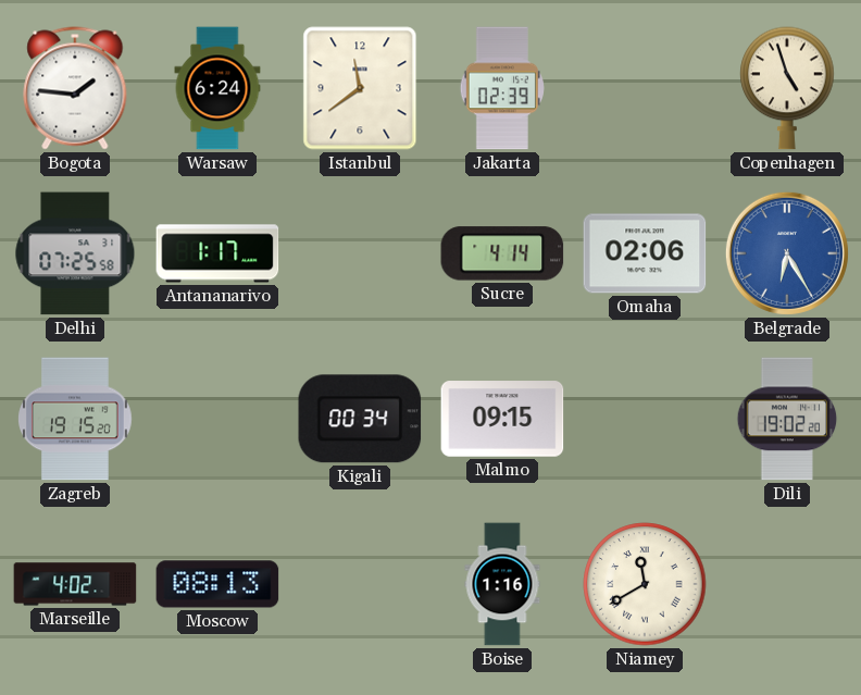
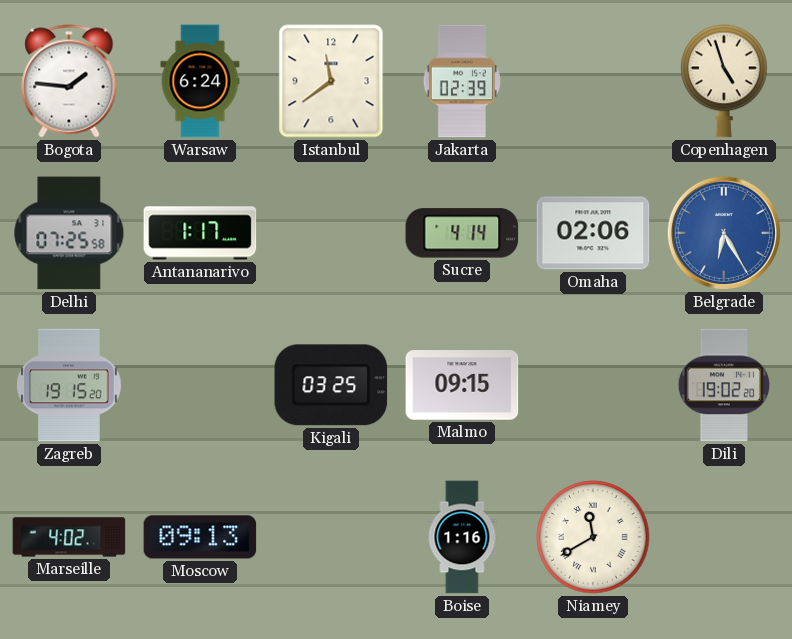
Kigali: 00:34 -> 03:25
Moscow: 08:13 -> 09:13
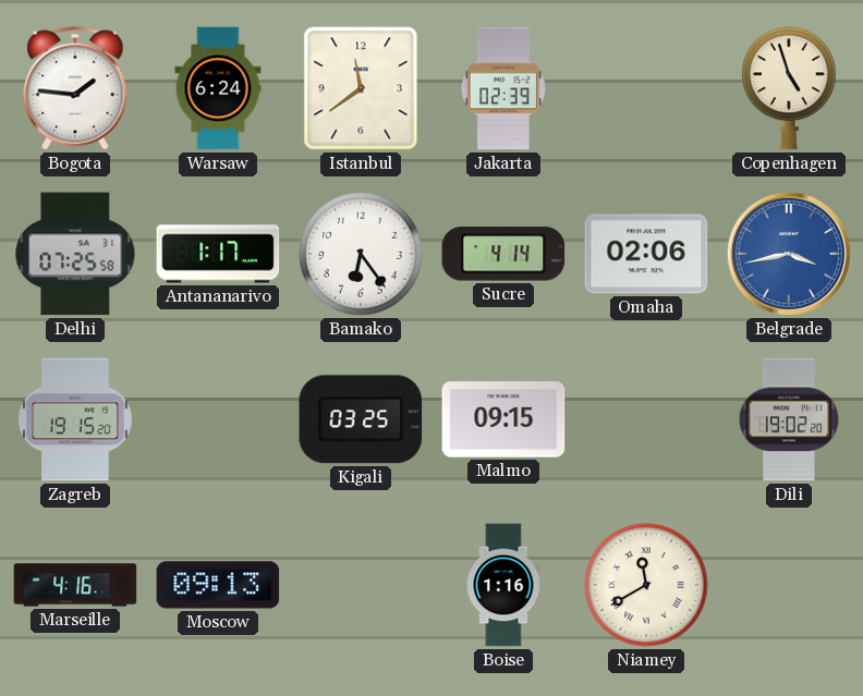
Bamako: none -> 6:24
Belgrade: 6:25 -> 3:43
Marseille: 4:02 -> 4:16
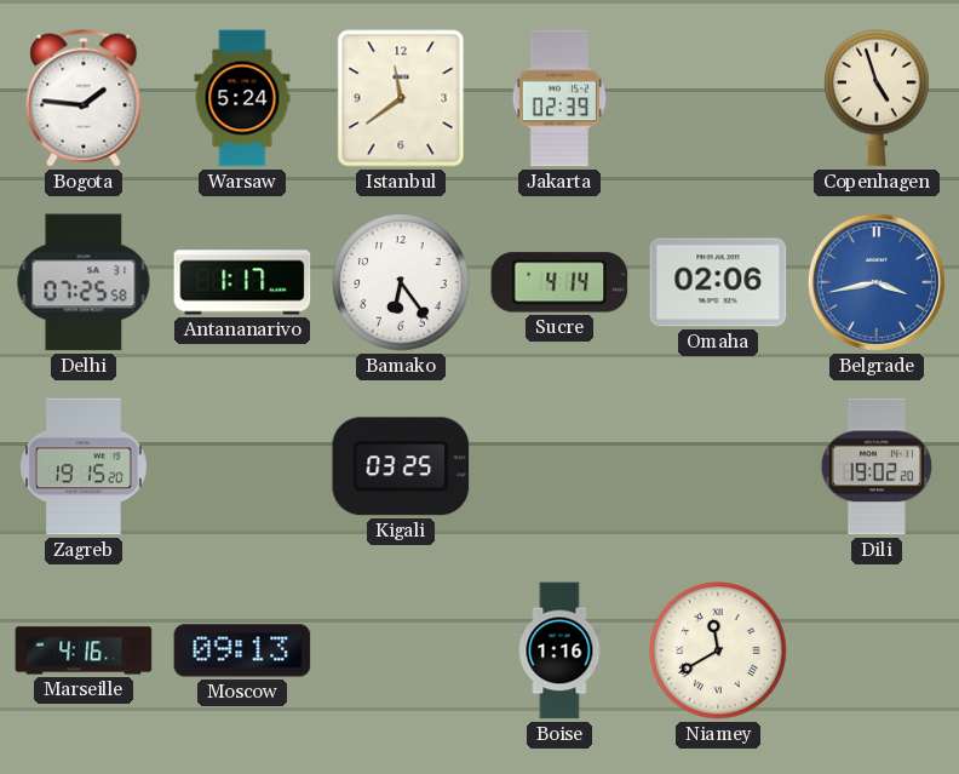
Warsaw: 6:24 -> 5:24
Malmo: 09:15 -> none
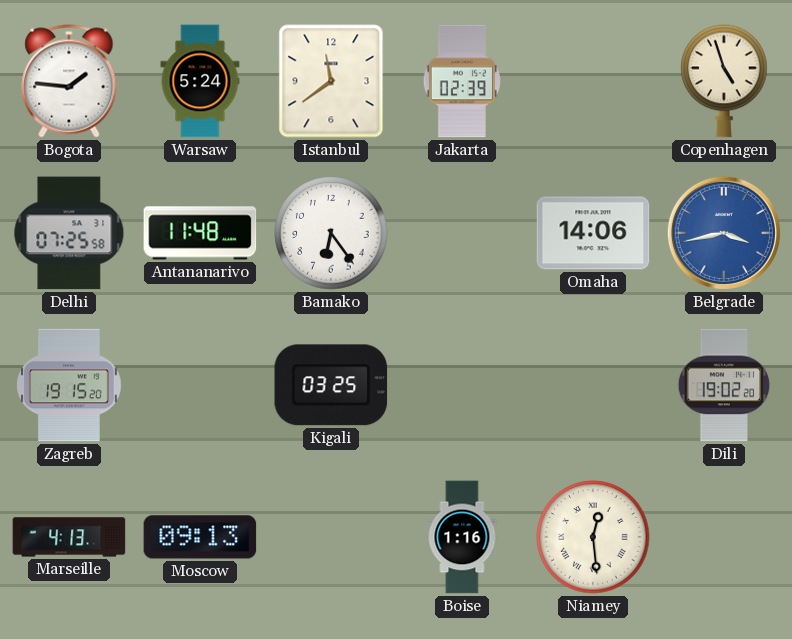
Antananarivo: 1:17 -> 11:48
Sucre: 4:14 -> none
Omaha: 02:06 -> 14:06
Marseille: 4:16 -> 4:13
Niamey: 11:40 -> 12:29
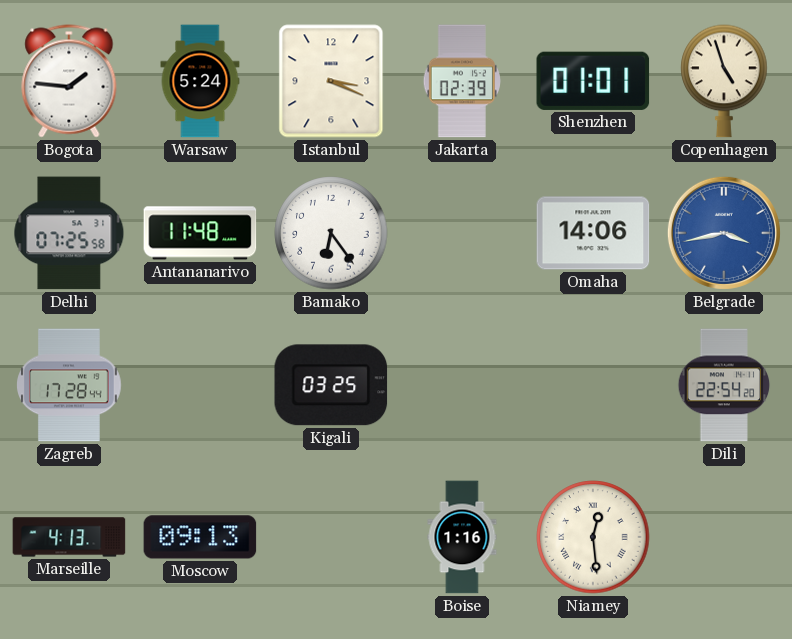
Istanbul: 11:39 -> 3:19
Shenzhen: none -> 01:01
Zagreb: 19:15 -> 17:28
Dili: 19:02 -> 22:54
